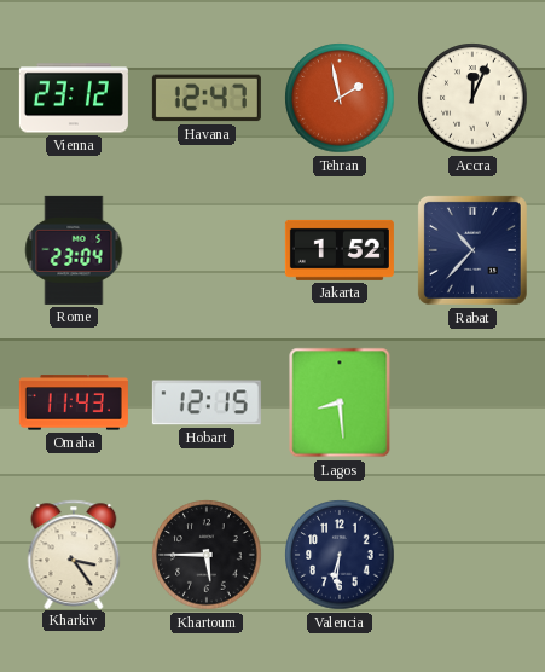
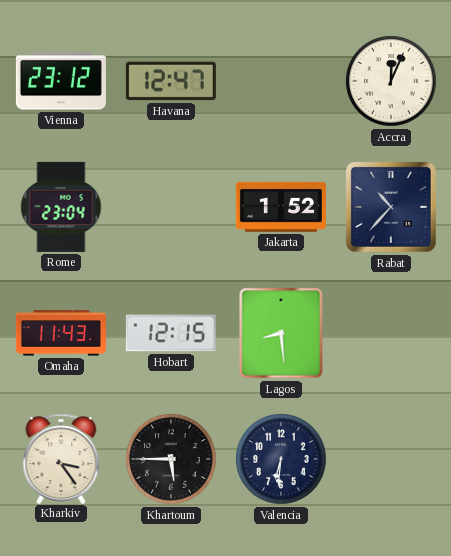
Tehran: 1:58 -> none
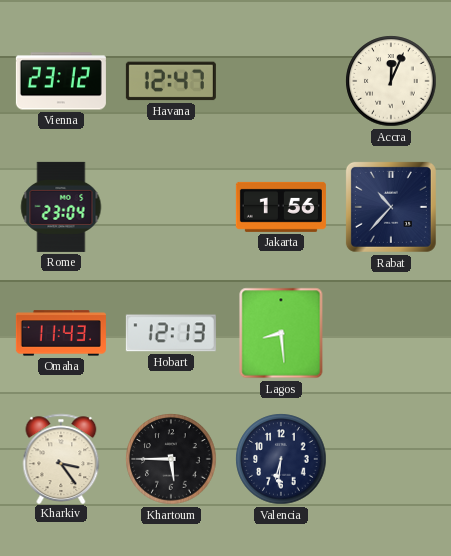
Jakarta: 1:52 -> 1:56
Hobart: 12:15 -> 12:13
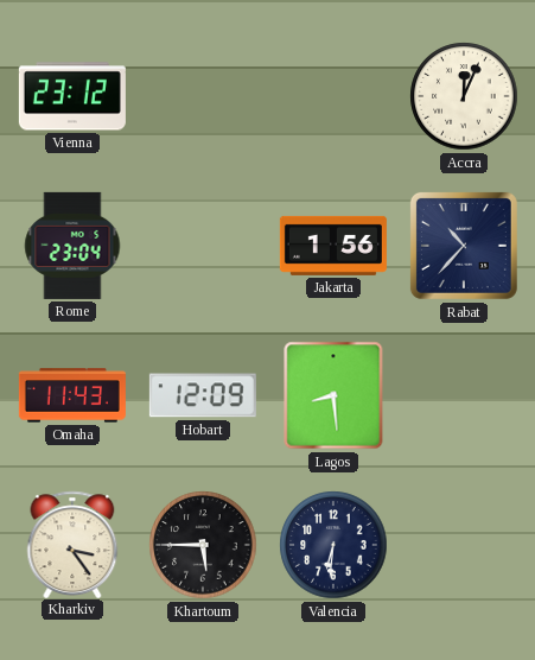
Havana: 12:47 -> none
Hobart: 12:13 -> 12:09
